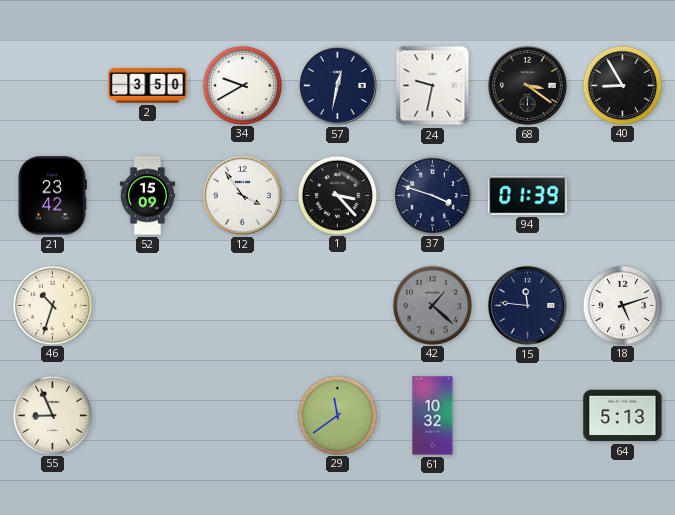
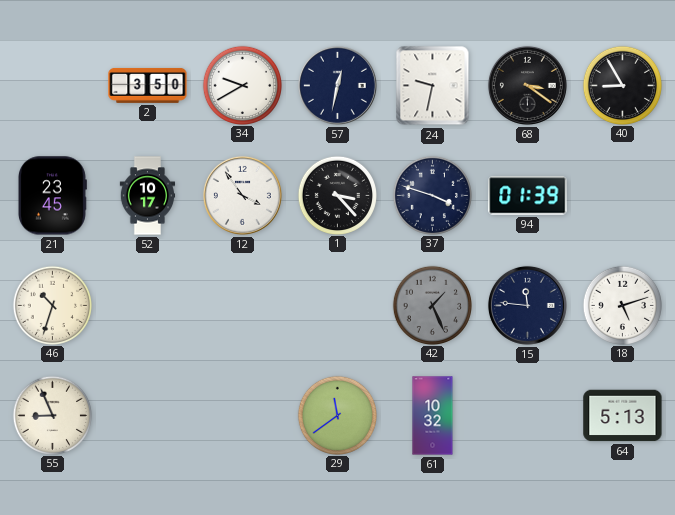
21: 23:42 -> 23:45
52: 15:09 -> 10:17
42: 1:22 -> 1:26
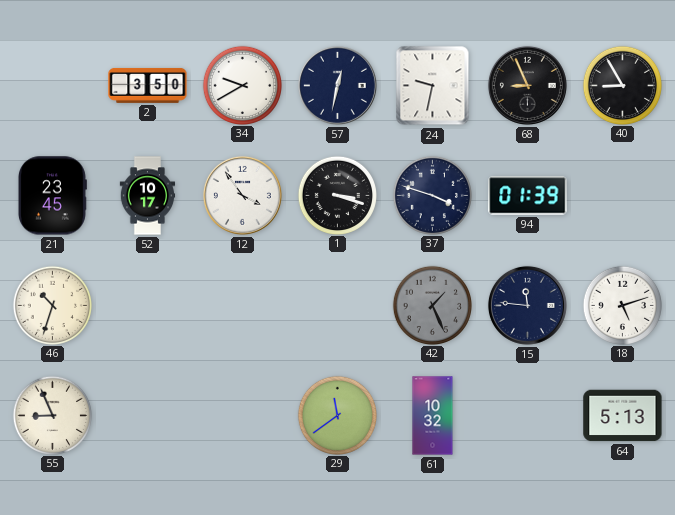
68: 3:21 -> 8:56
1: 3:23 -> 3:18
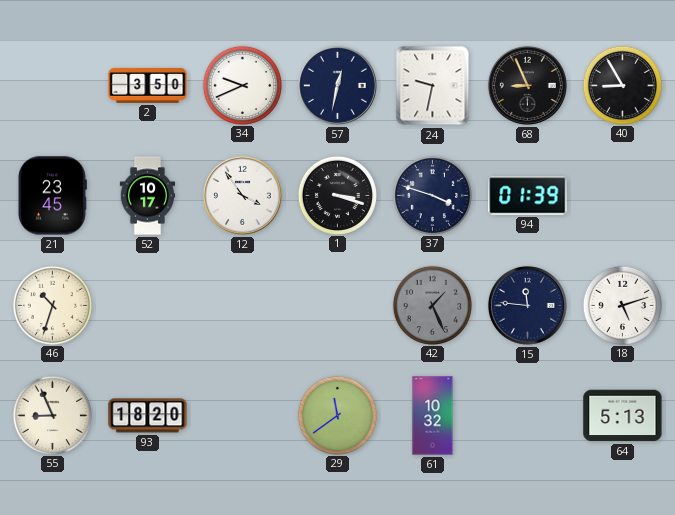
34: 9:40 -> 9:41
93: none -> 18:20
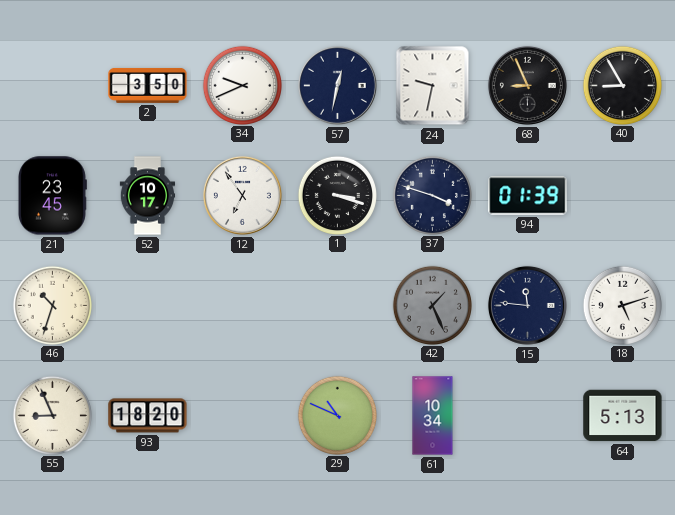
12: 3:54 -> 6:54
29: 11:39 -> 10:49
61: 10:32 -> 10:34
